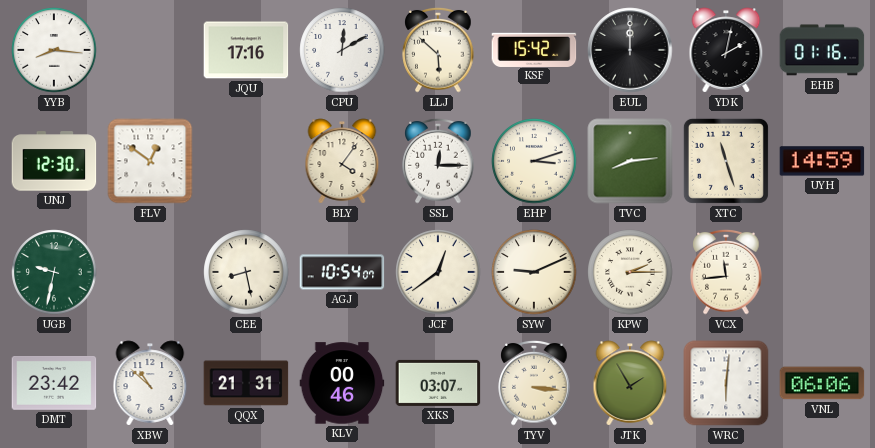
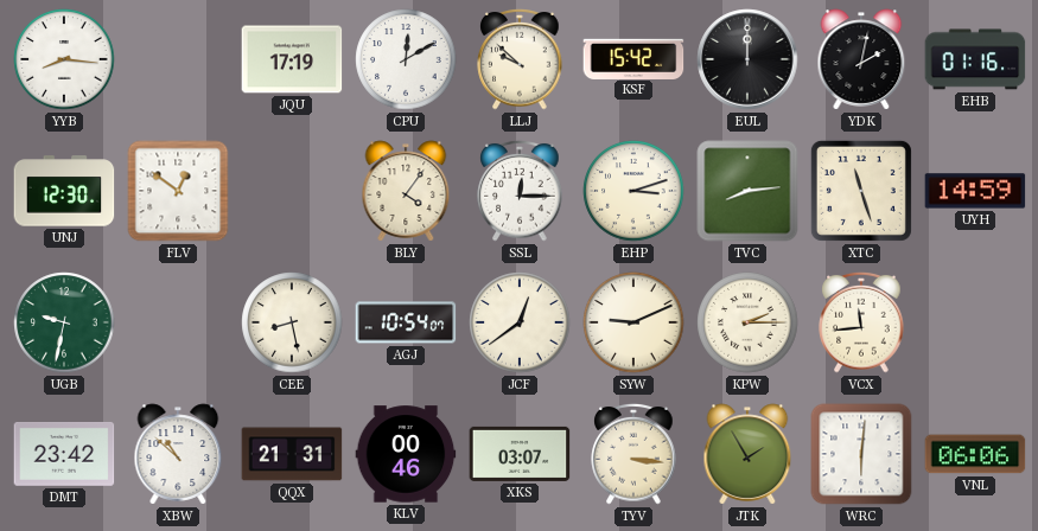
JQU: 17:16 -> 17:19
LLJ: 5:52 -> 9:52
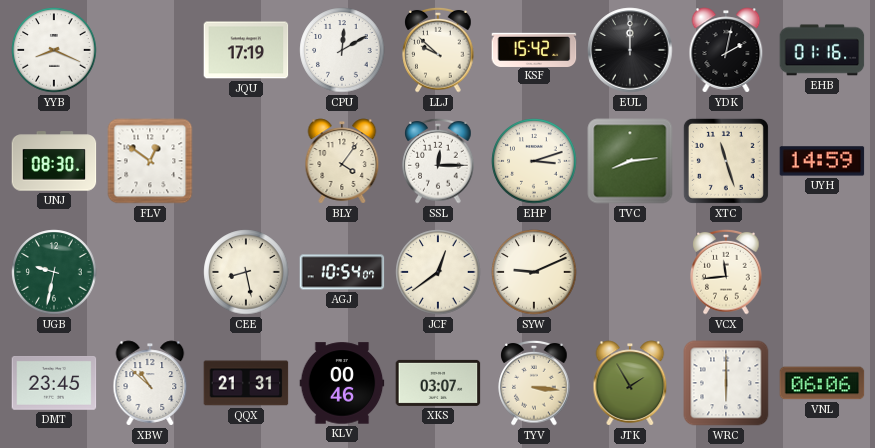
YYB: 8:16 -> 8:19
UNJ: 12:30 -> 08:30
KPW: 2:15 -> none
DMT: 23:42 -> 23:45
WRC: 6:01 -> 6:00
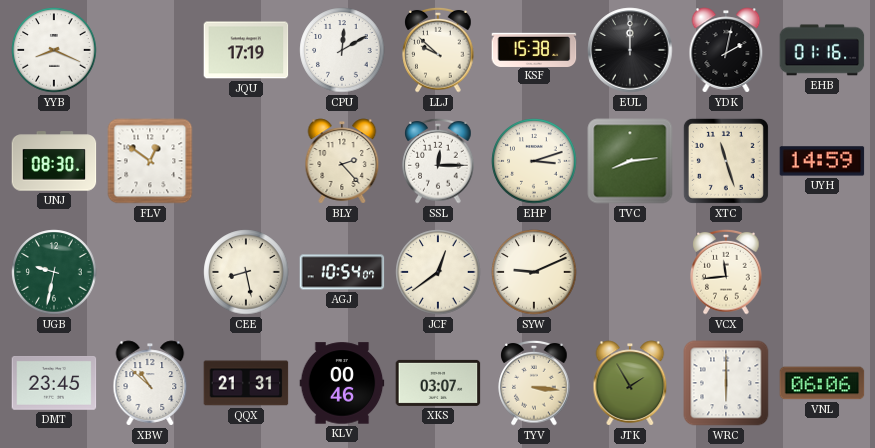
KSF: 15:42 -> 15:38
BLY: 4:06 -> 2:23
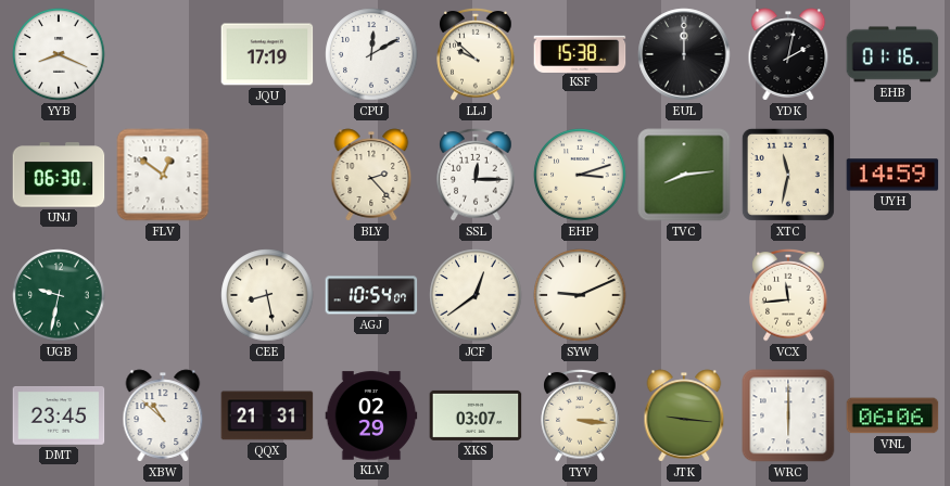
UNJ: 08:30 -> 06:30
XTC: 11:27 -> 11:32
KLV: 00:46 -> 02:29
JTK: 1:55 -> 9:16
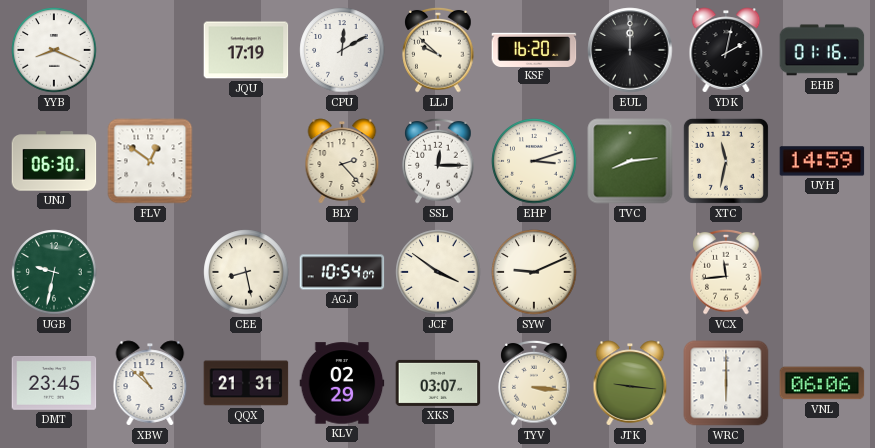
KSF: 15:38 -> 16:20
JCF: 12:39 -> 3:51
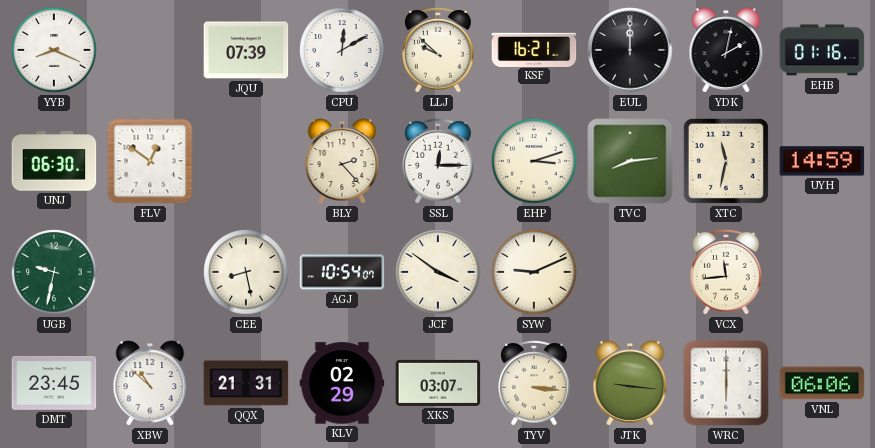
JQU: 17:19 -> 07:39
KSF: 16:20 -> 16:21
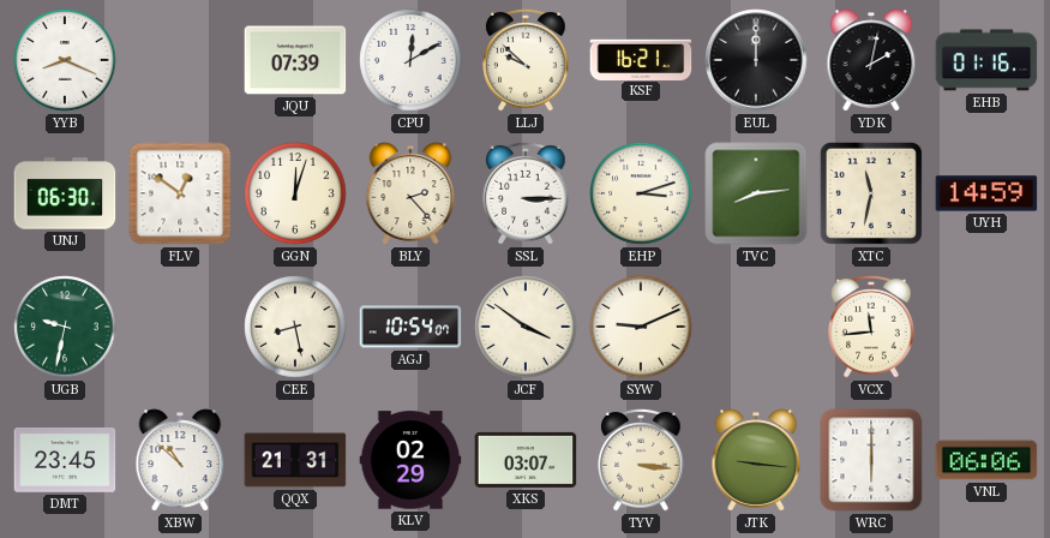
GGN: none -> 12:03
SSL: 12:15 -> 3:15
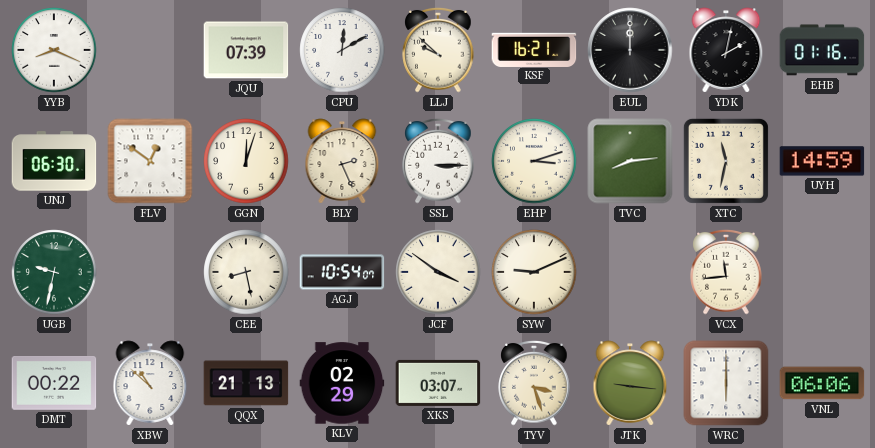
BLY: 2:23 -> 2:26
DMT: 23:45 -> 00:22
QQX: 21:31 -> 21:13
TYV: 3:16 -> 3:27
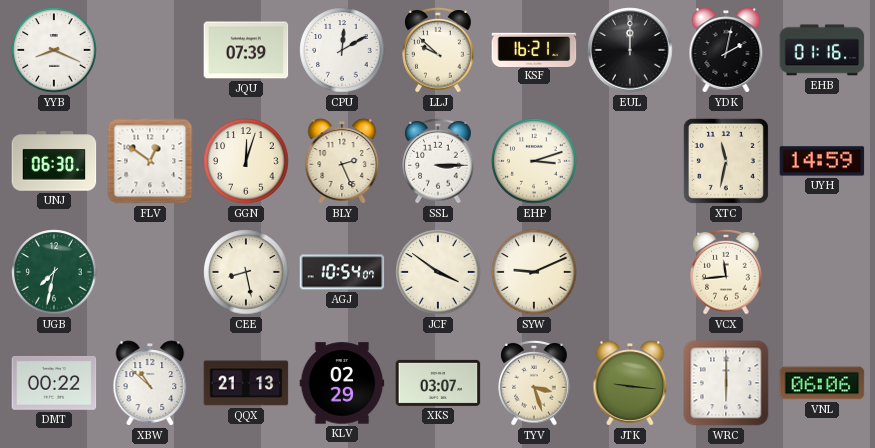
TVC: 8:14 -> none
UGB: 9:32 -> 7:32
